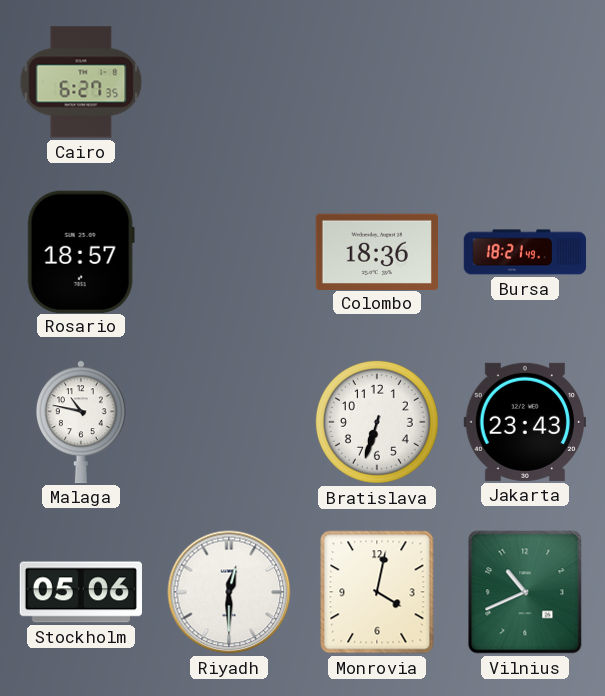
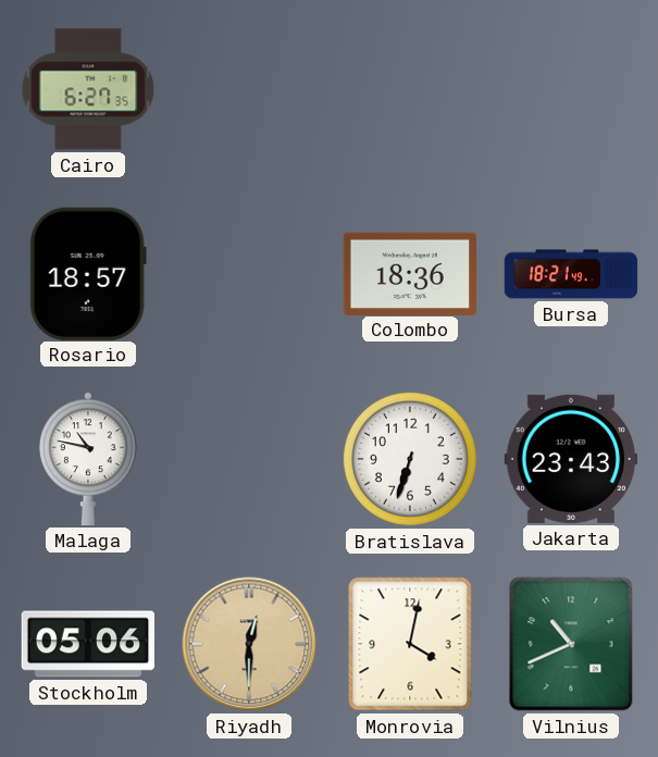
Riyadh dial: white -> champagne
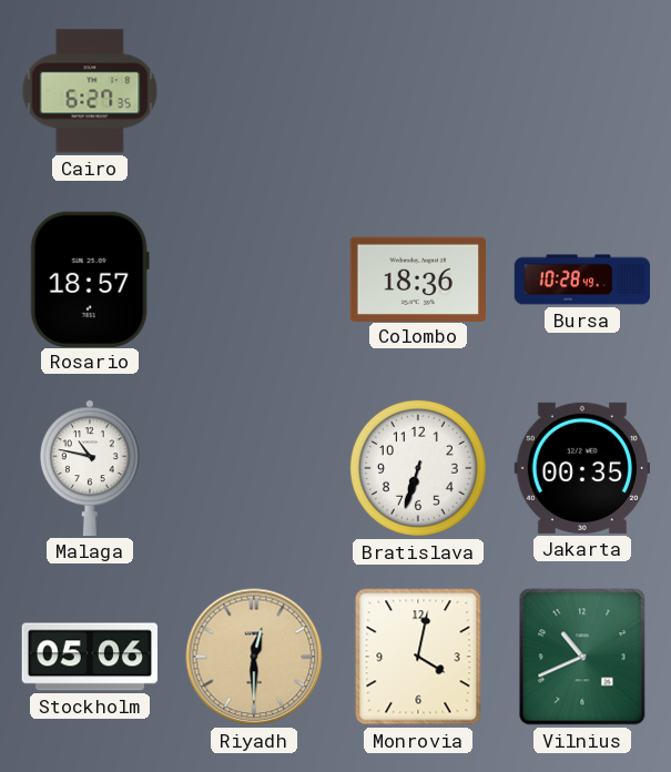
Bursa: 18:21 -> 10:28
Jakarta: 23:43 -> 00:35
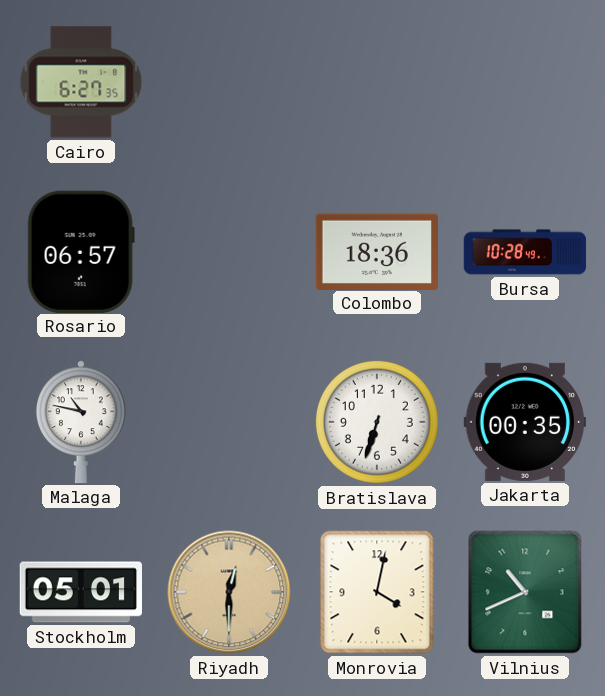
Rosario: 18:57 -> 06:57
Stockholm: 05:06 -> 05:01
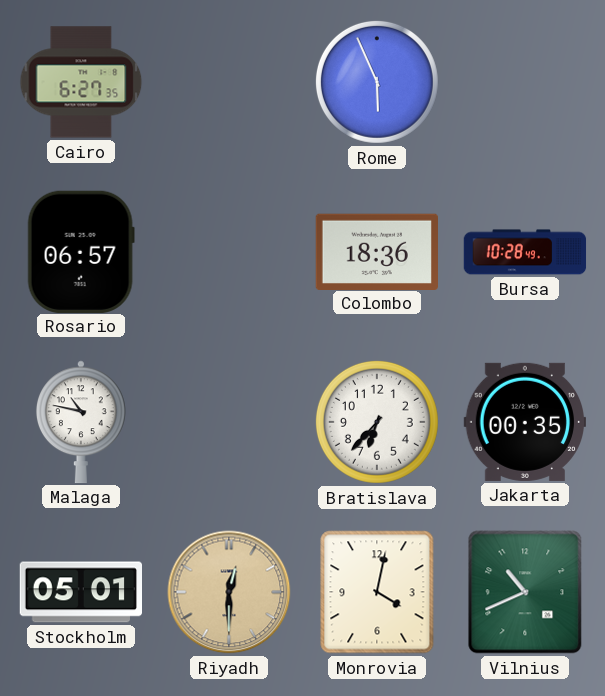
Rome: none -> 5:56
Bratislava: 6:33 -> 6:37
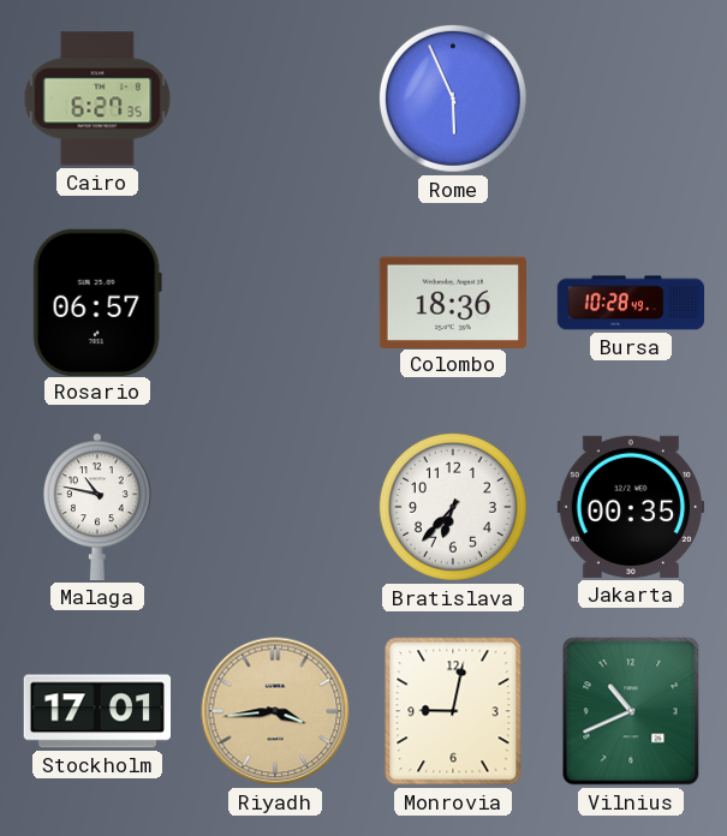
Stockholm: 05:01 -> 17:01
Riyadh: 12:30 -> 3:44
Monrovia: 4:02 -> 9:02
